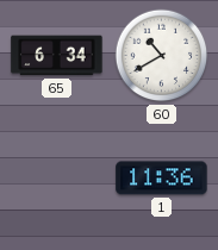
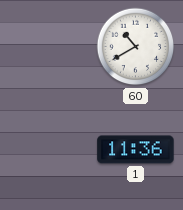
65: 6:34 -> none
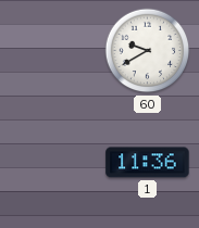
60: 10:40 -> 9:40
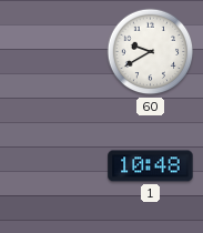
1: 11:36 -> 10:48
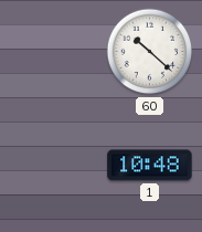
60: 9:40 -> 10:22
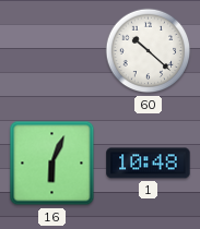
16: none -> 6:04
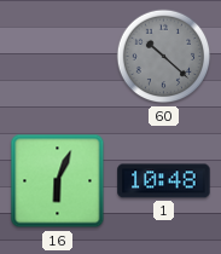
60 dial: white -> grey
